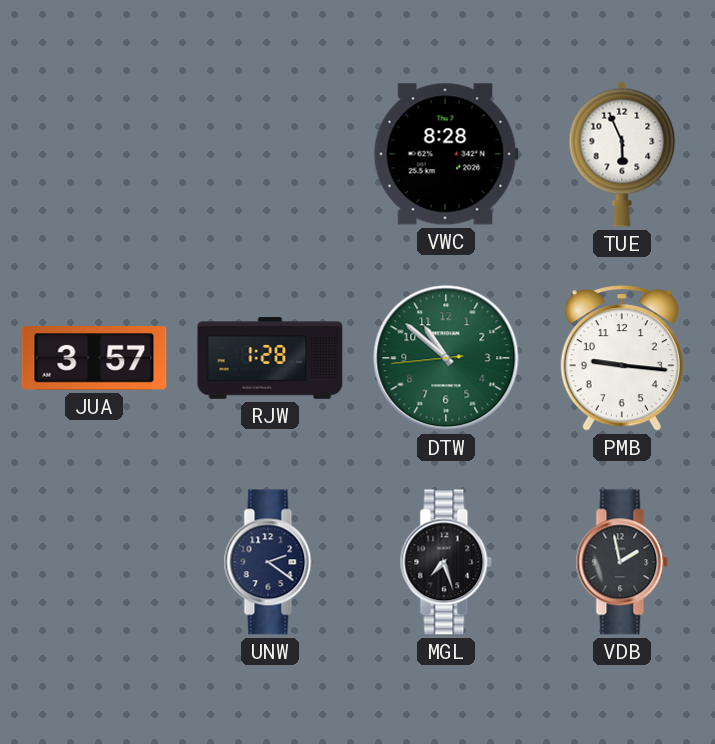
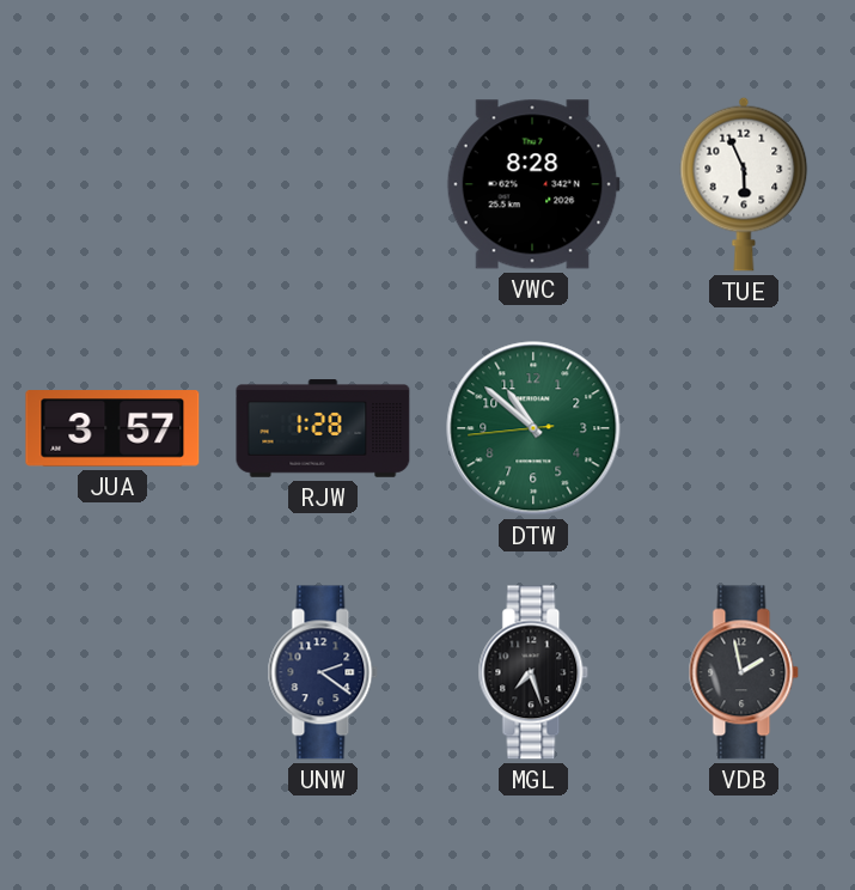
PMB: 9:16 -> none
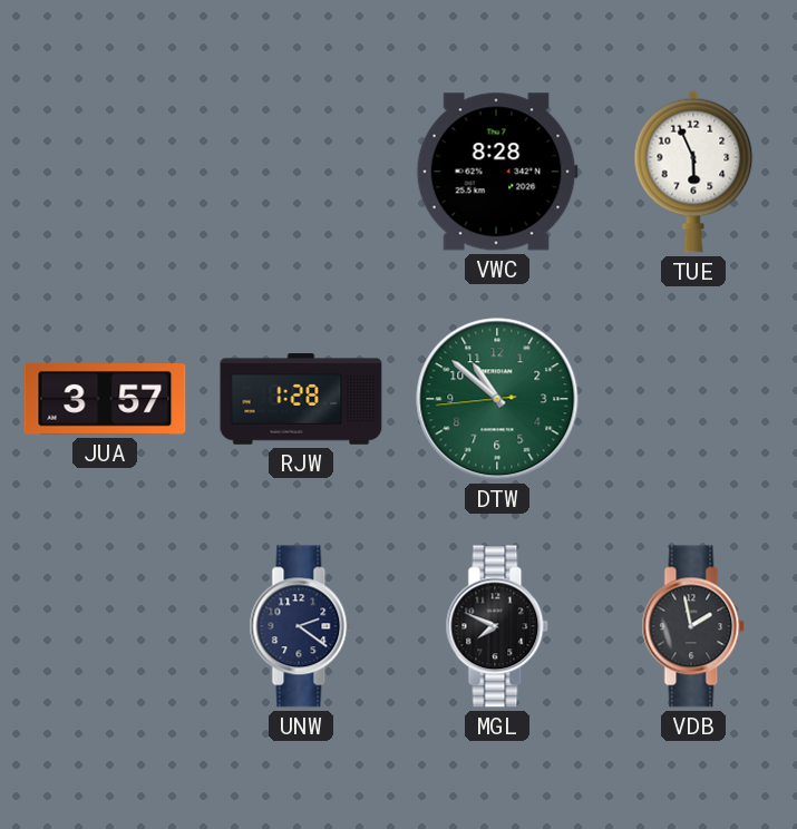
MGL: 7:27 -> 7:49
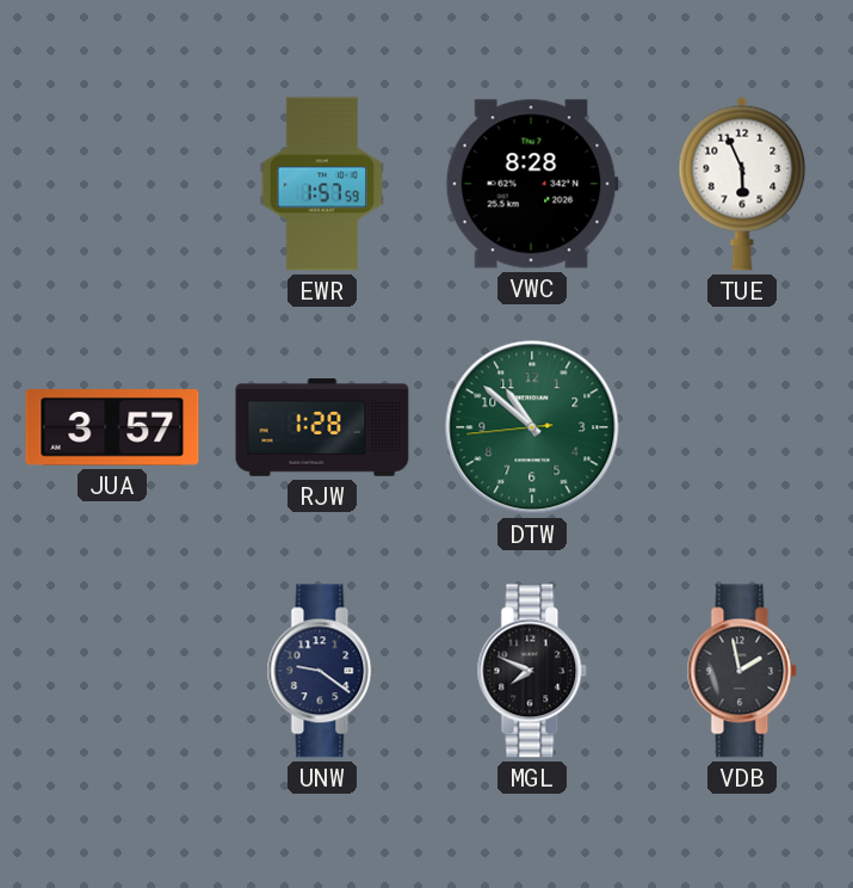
EWR: none -> 1:57
UNW: 2:21 -> 9:21
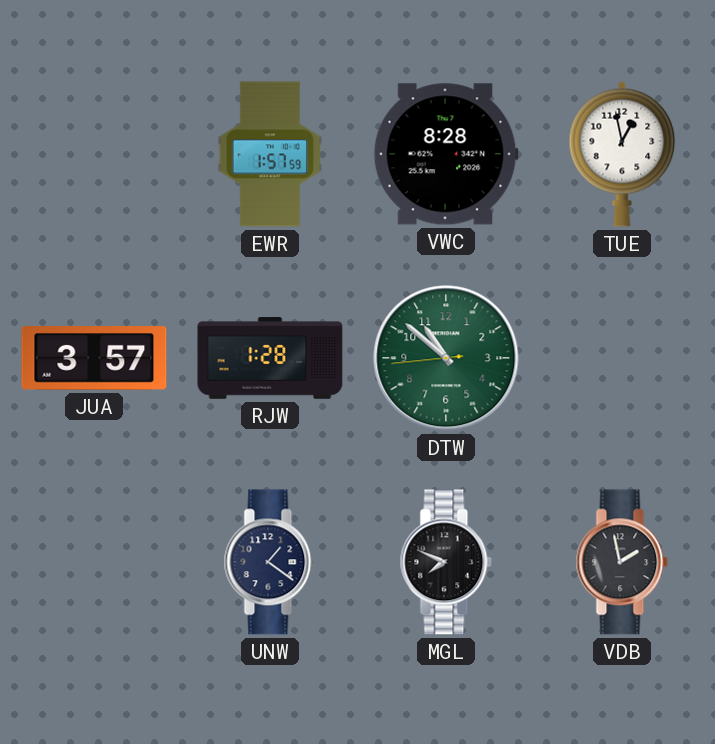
TUE: 5:56 -> 12:58
UNW: 9:21 -> 1:21
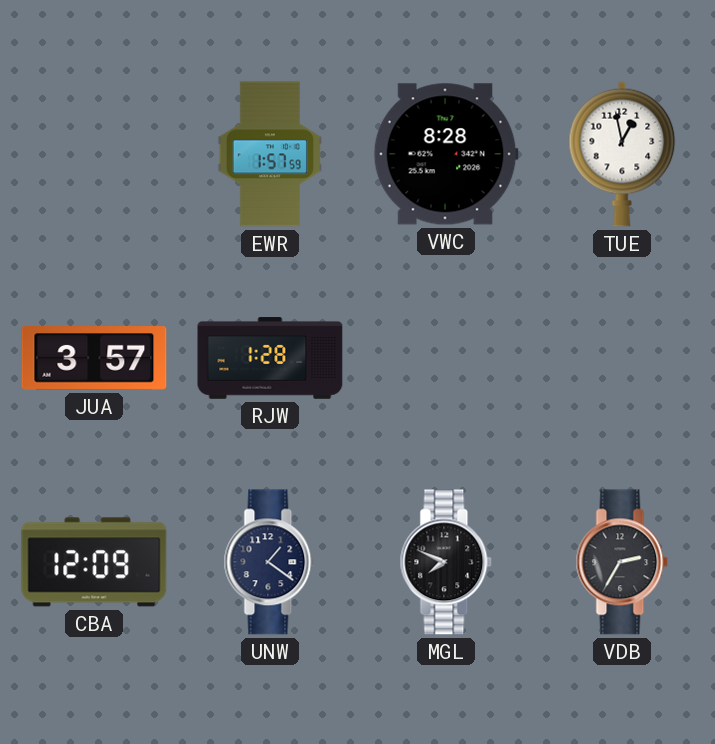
DTW: 10:51 -> none
CBA: none -> 12:09
VDB: 1:58 -> 2:35
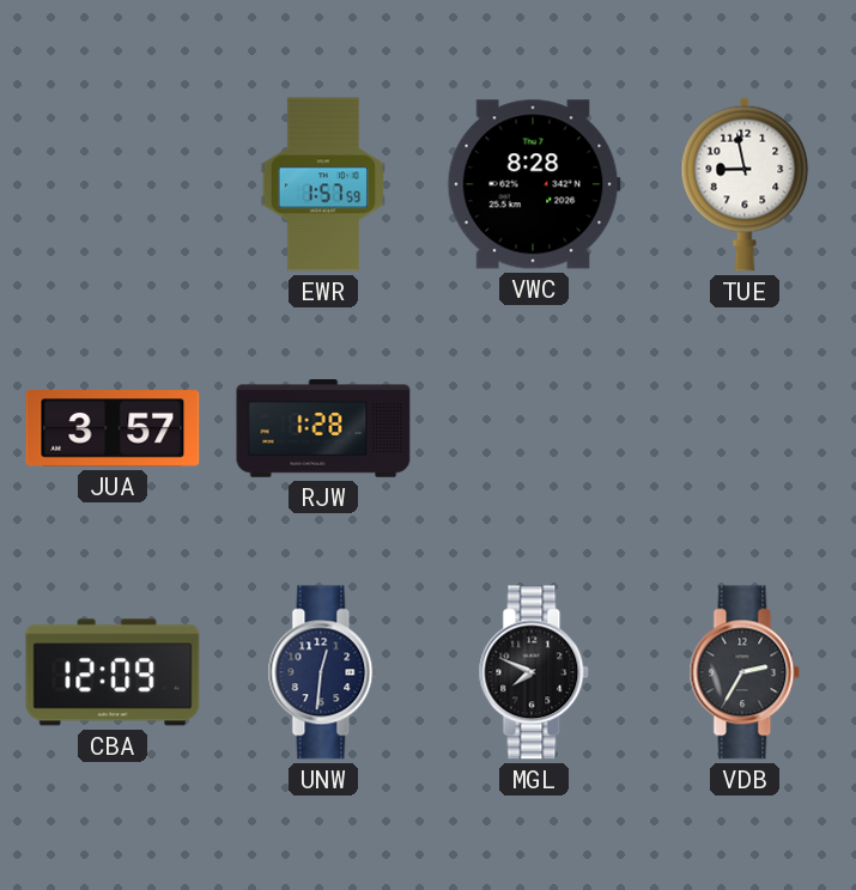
TUE: 12:58 -> 8:58
UNW: 1:21 -> 12:31
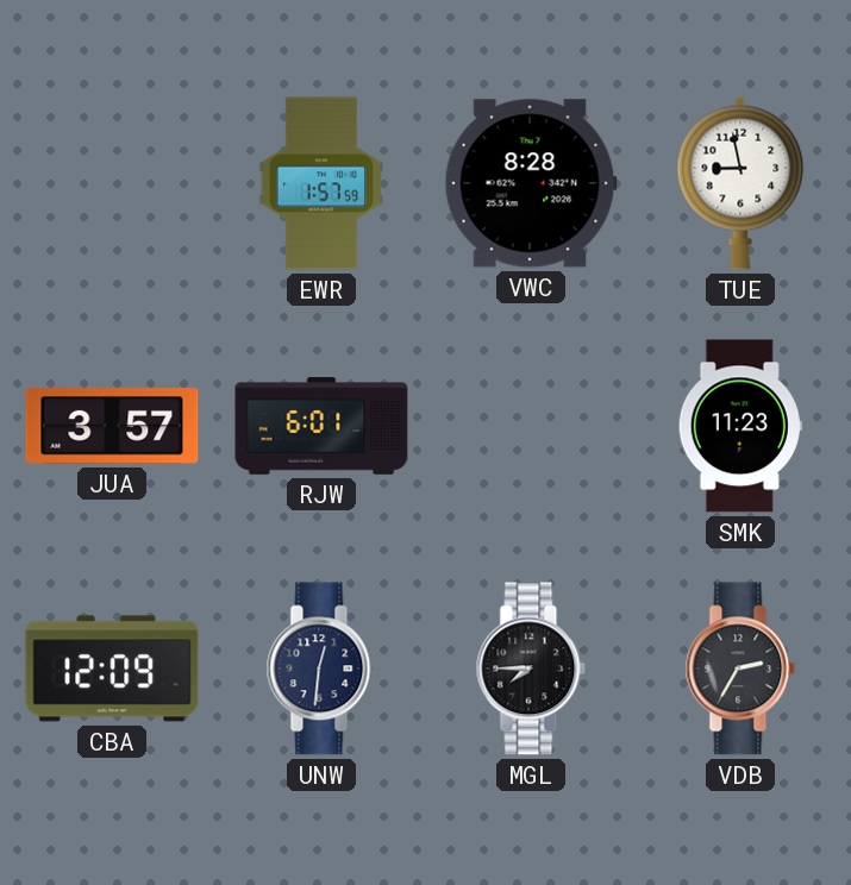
RJW: 1:28 -> 6:01
SMK: none -> 11:23
MGL: 7:49 -> 7:45
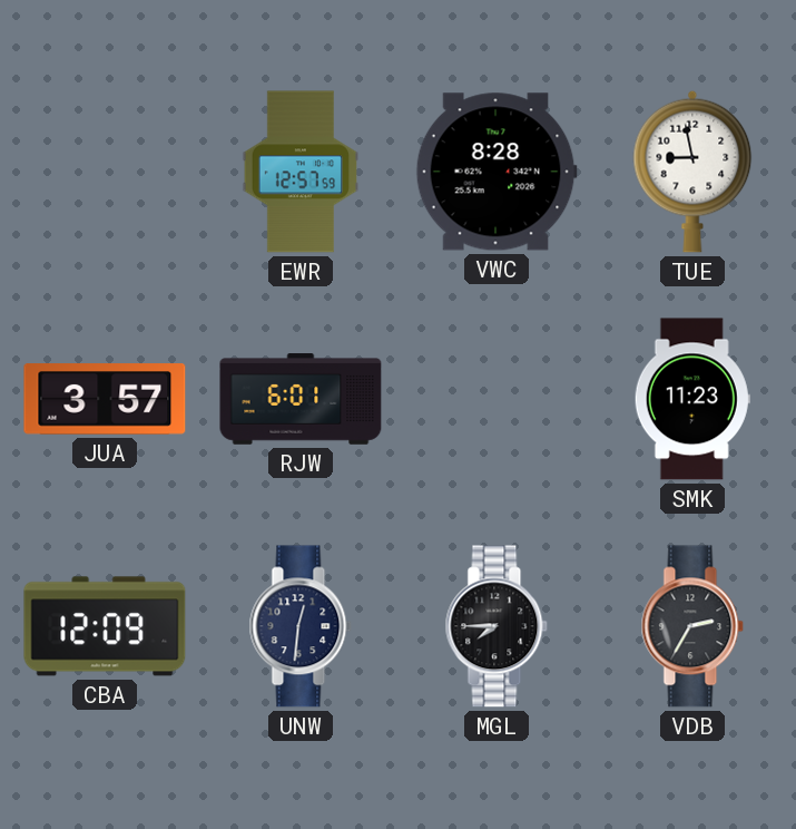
EWR: 1:57 -> 12:57
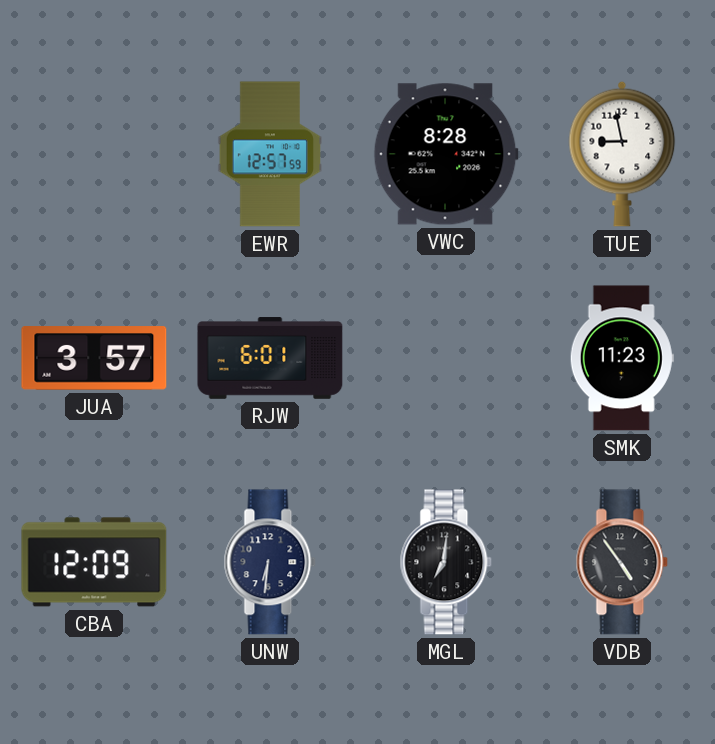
UNW: 12:31 -> 6:31
MGL: 7:45 -> 7:01
VDB: 2:35 -> 4:54
